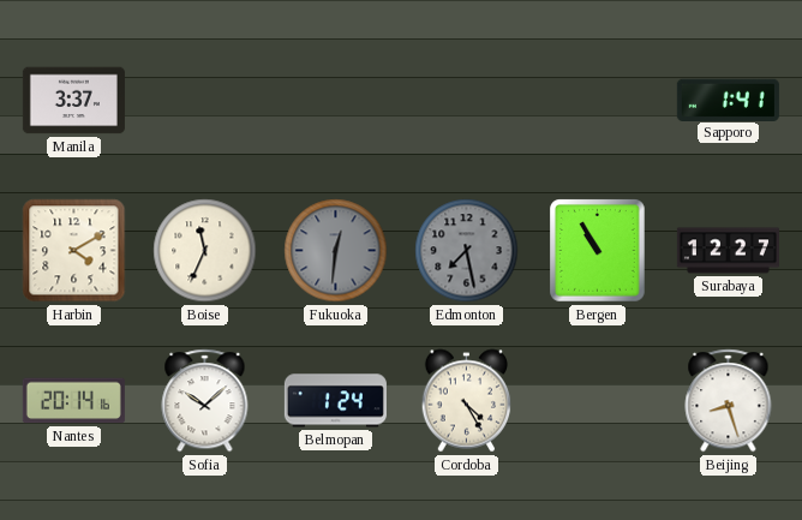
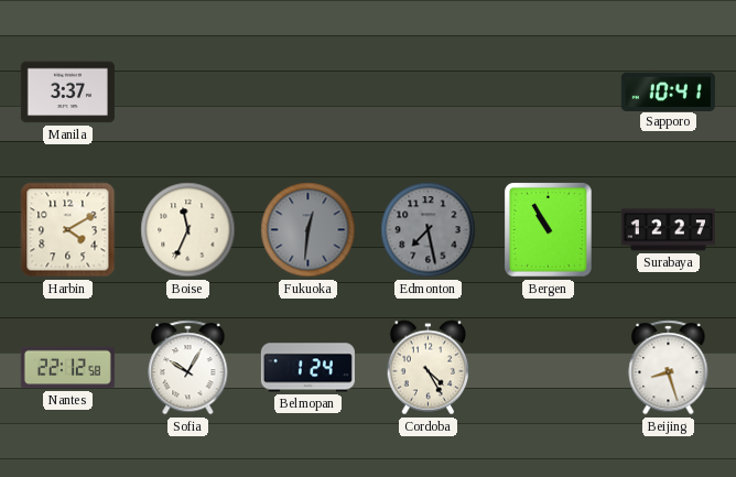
Sapporo: 1:41 -> 10:41
Nantes: 20:14 -> 22:12
Sofia: 10:08 -> 10:05
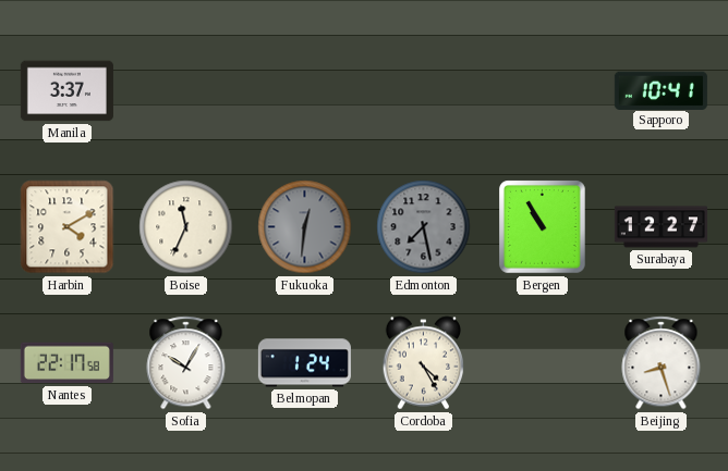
Nantes: 22:12 -> 22:17
